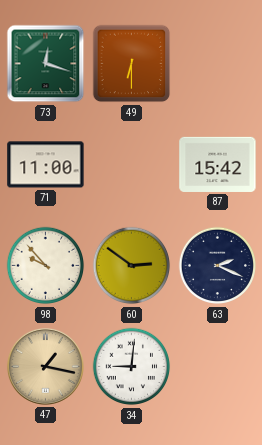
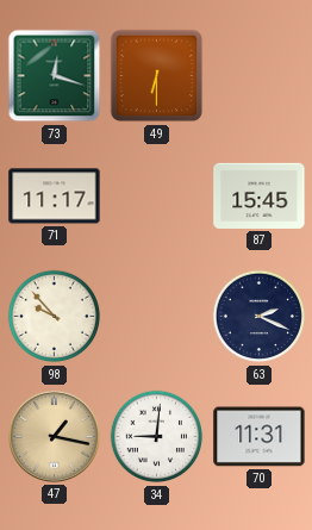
71: 11:00 -> 11:17
87: 15:42 -> 15:45
60: 2:51 -> none
70: none -> 11:31
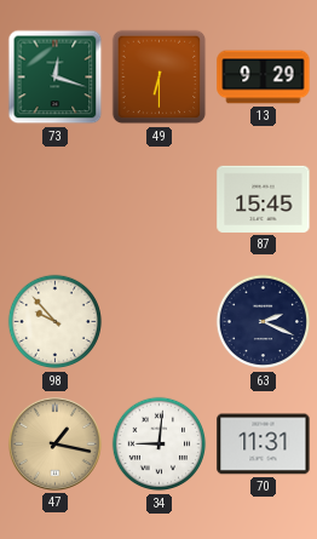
13: none -> 9:29
71: 11:17 -> none
